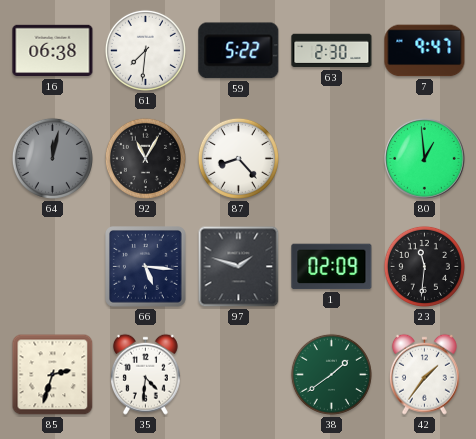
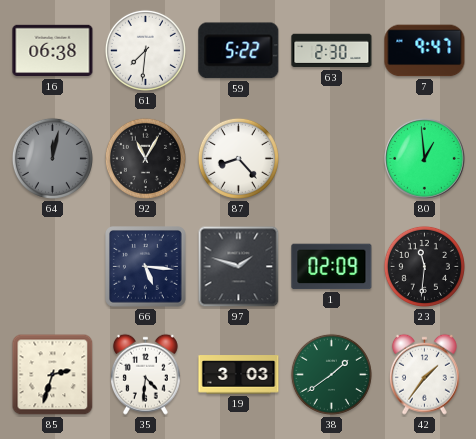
19: none -> 3:03
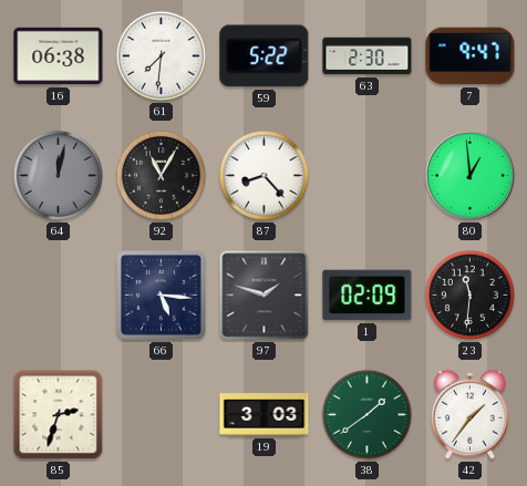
35: 4:31 -> none
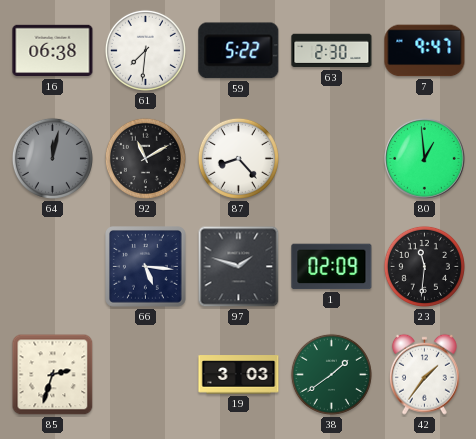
92: 11:05 -> 11:10
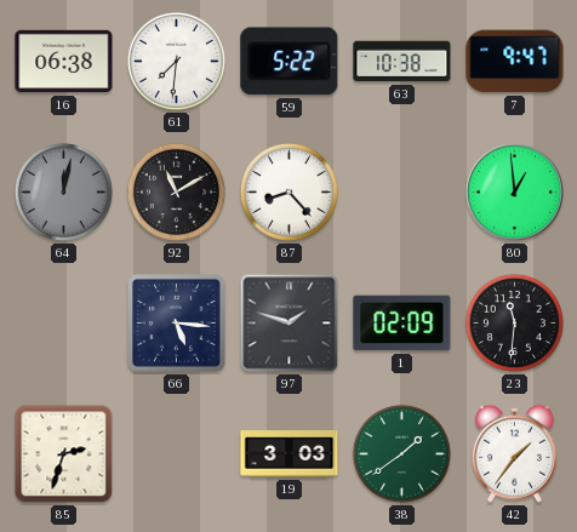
63: 2:30 -> 10:38
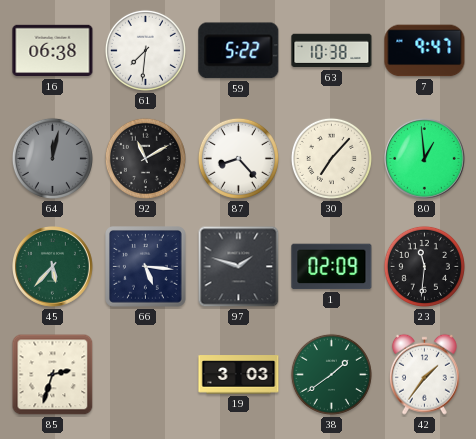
30: none -> 7:07
45: none -> 5:37
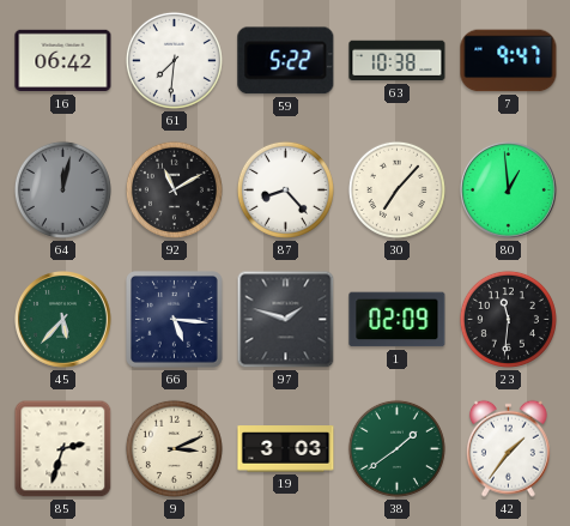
16: 06:38 -> 06:42
9: none -> 3:11
